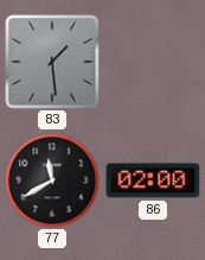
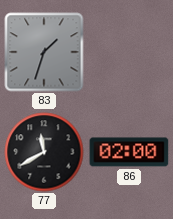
83: 1:29 -> 1:33
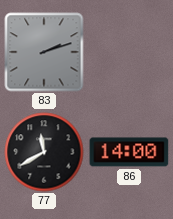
83: 1:33 -> 2:12
86: 02:00 -> 14:00
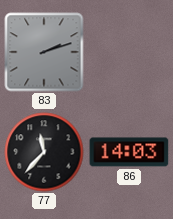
77: 11:40 -> 11:37
86: 14:00 -> 14:03
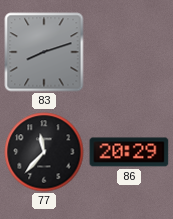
83: 2:12 -> 8:12
86: 14:03 -> 20:29
